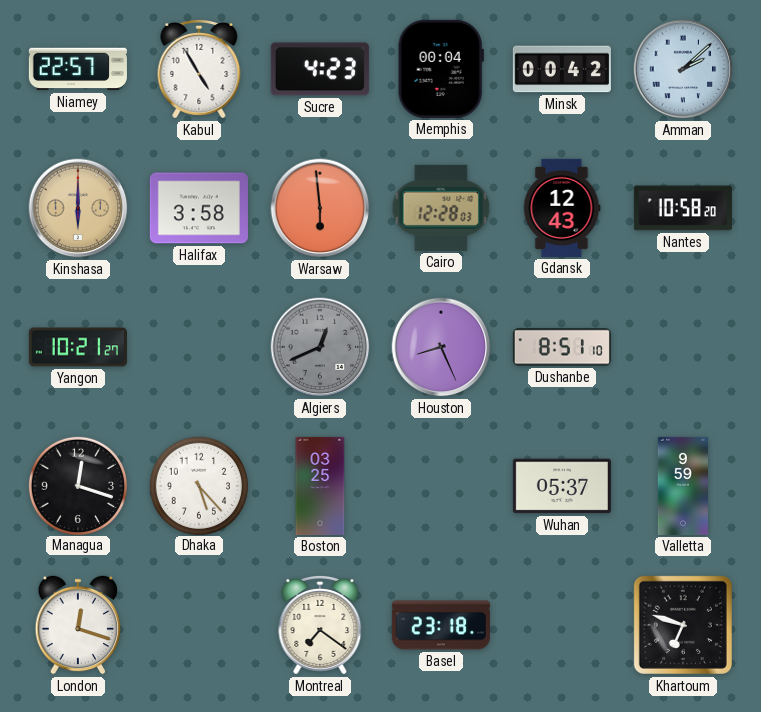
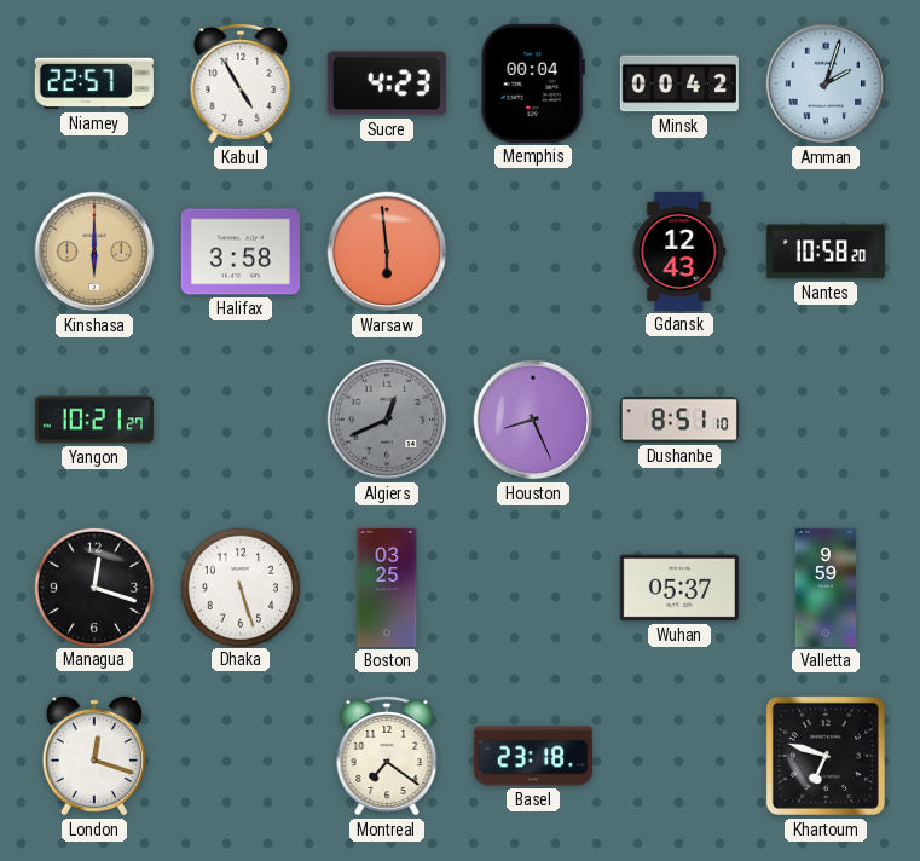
Amman: 2:08 -> 2:03
Cairo: 12:28 -> none
Dhaka: 5:23 -> 5:27
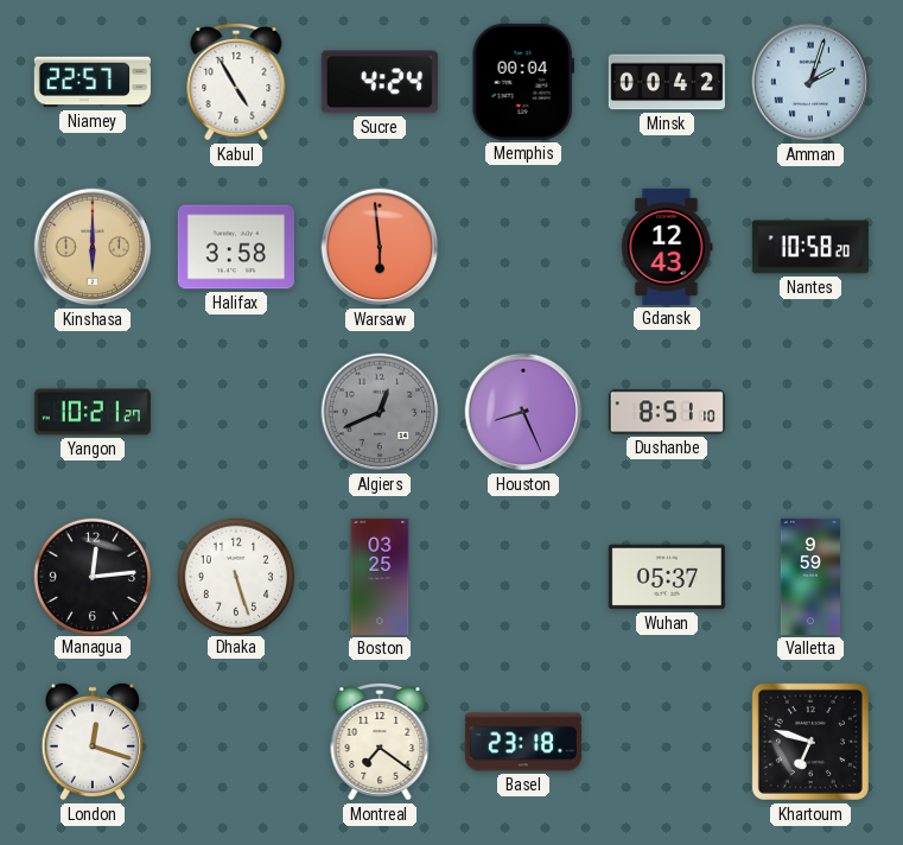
Sucre: 4:23 -> 4:24
Managua: 12:18 -> 12:14
